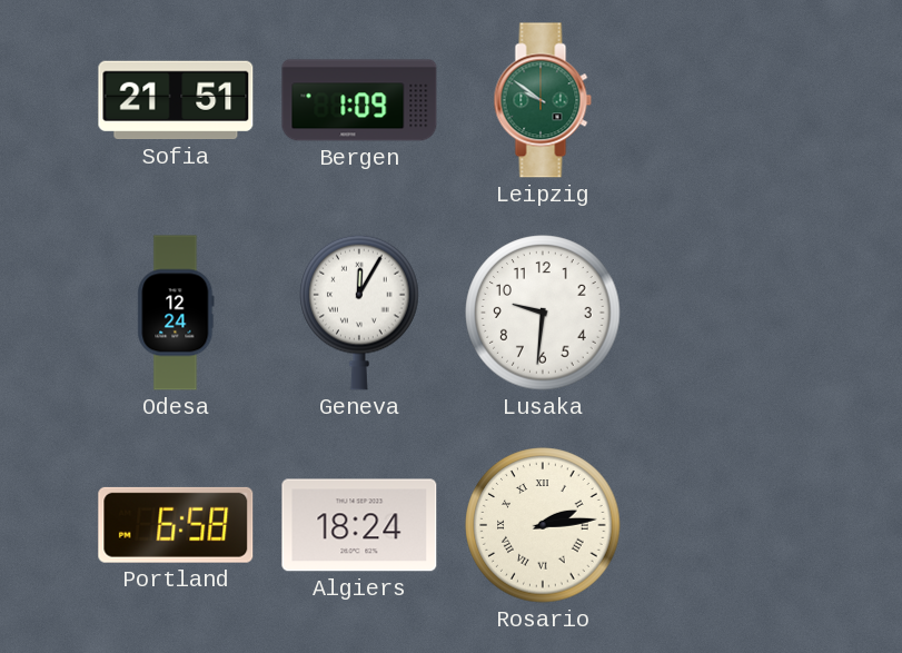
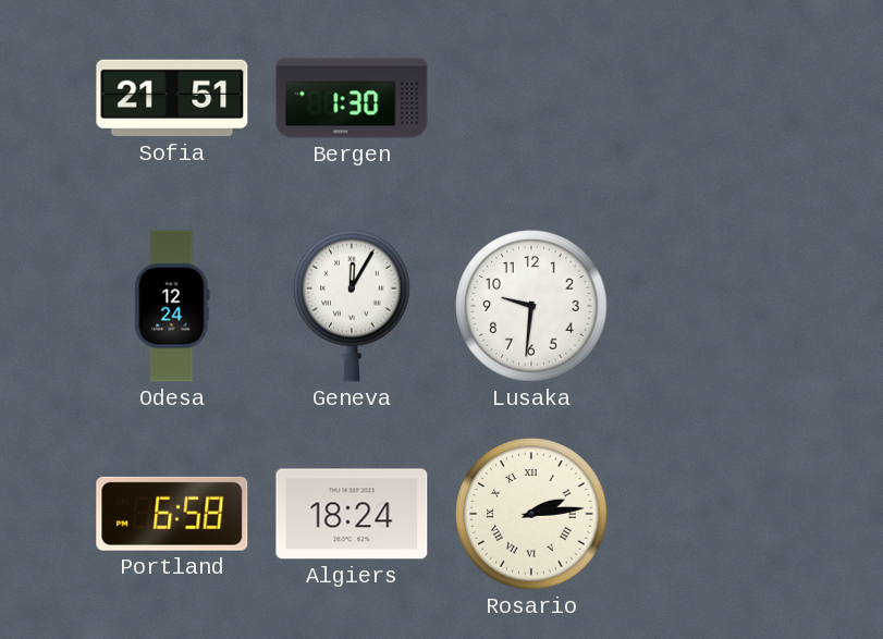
Bergen: 1:09 -> 1:30
Leipzig: 9:51 -> none
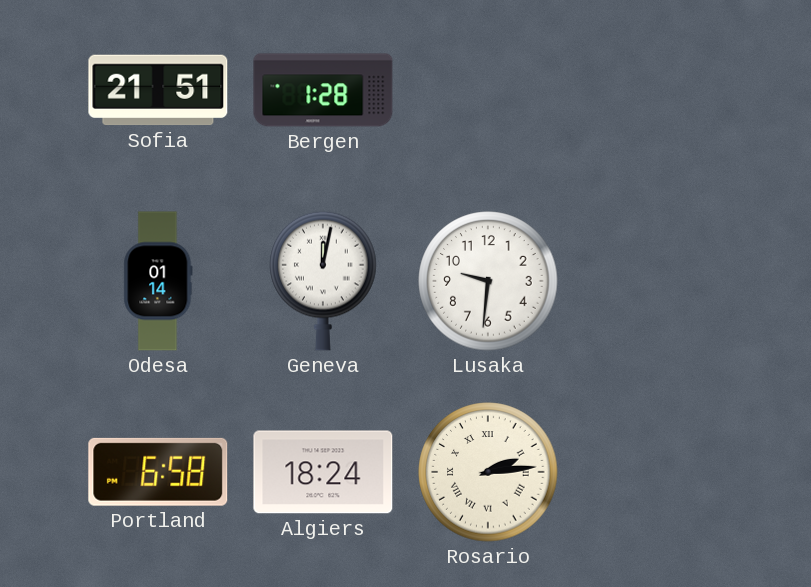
Bergen: 1:30 -> 1:28
Odesa: 12:24 -> 01:14
Geneva: 12:05 -> 12:02
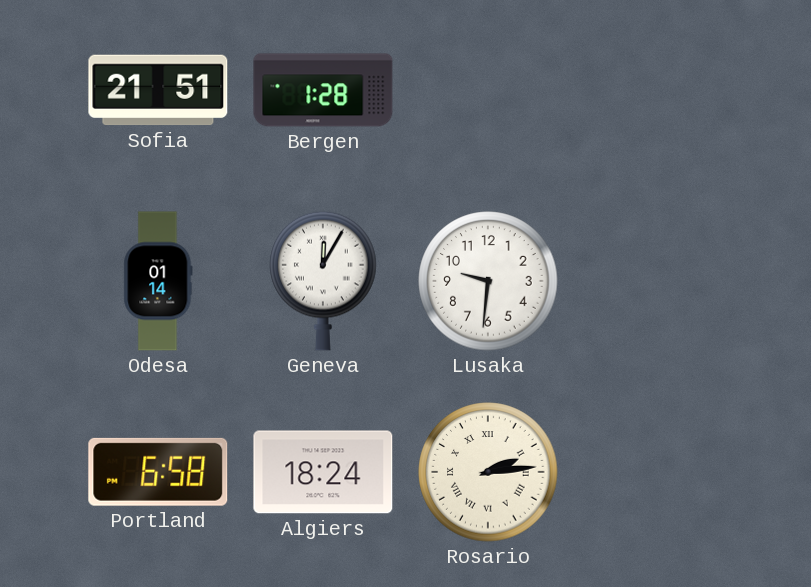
Geneva: 12:02 -> 12:05
